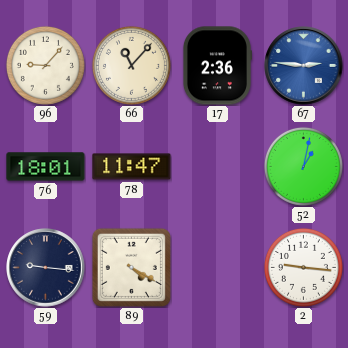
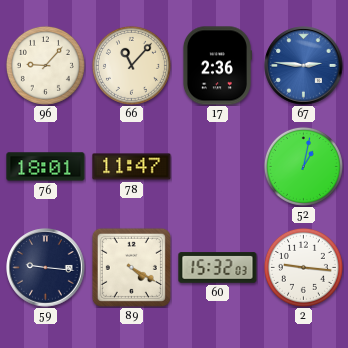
60: none -> 15:32
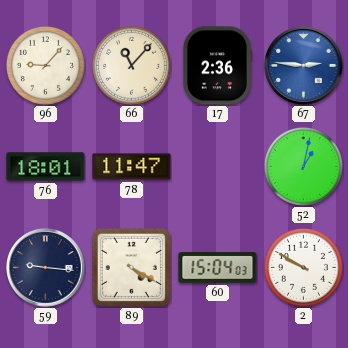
60: 15:32 -> 15:04
2: 9:16 -> 9:50
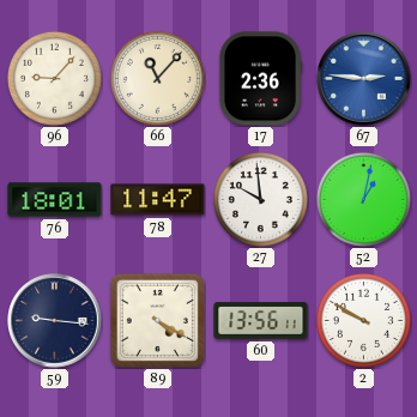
27: none -> 9:59
60: 15:04 -> 13:56
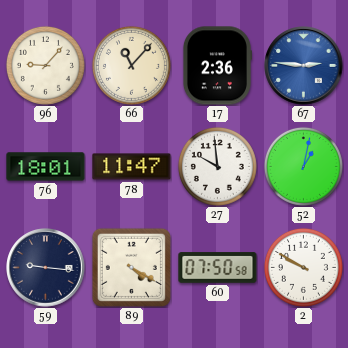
60: 13:56 -> 07:50
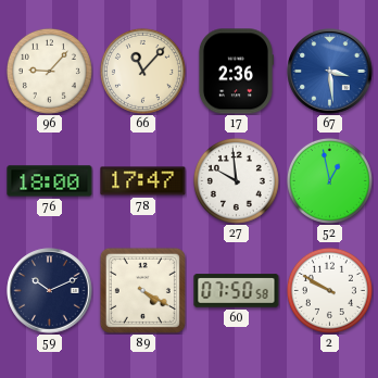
67: 2:46 -> 3:29
76: 18:01 -> 18:00
78: 11:47 -> 17:47
52: 1:02 -> 12:58
59: 9:16 -> 10:11
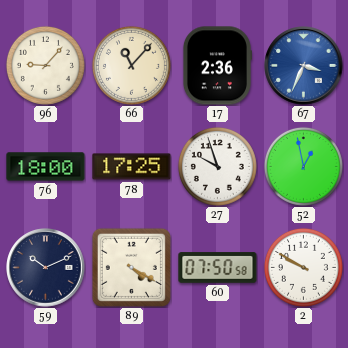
67: 3:29 -> 3:34
78: 17:47 -> 17:25
27: 9:59 -> 9:57
